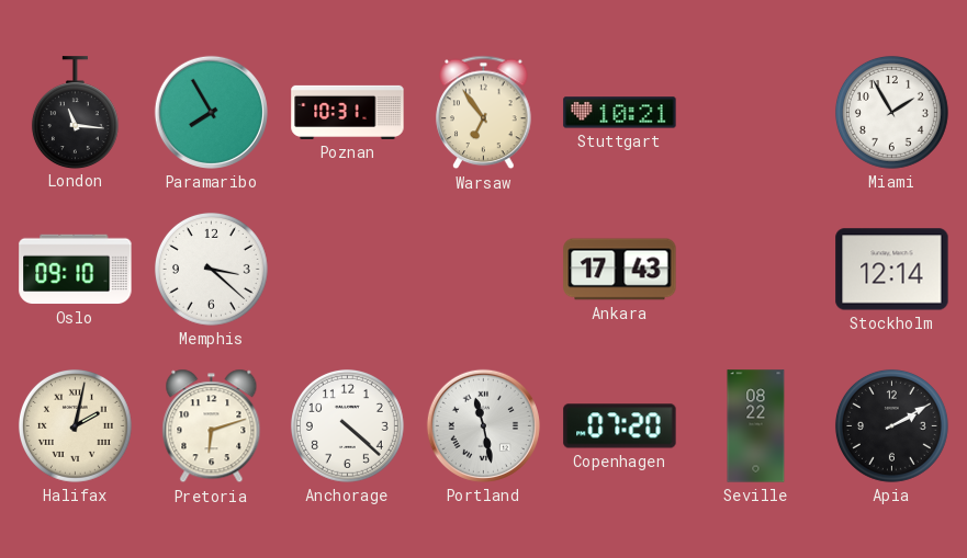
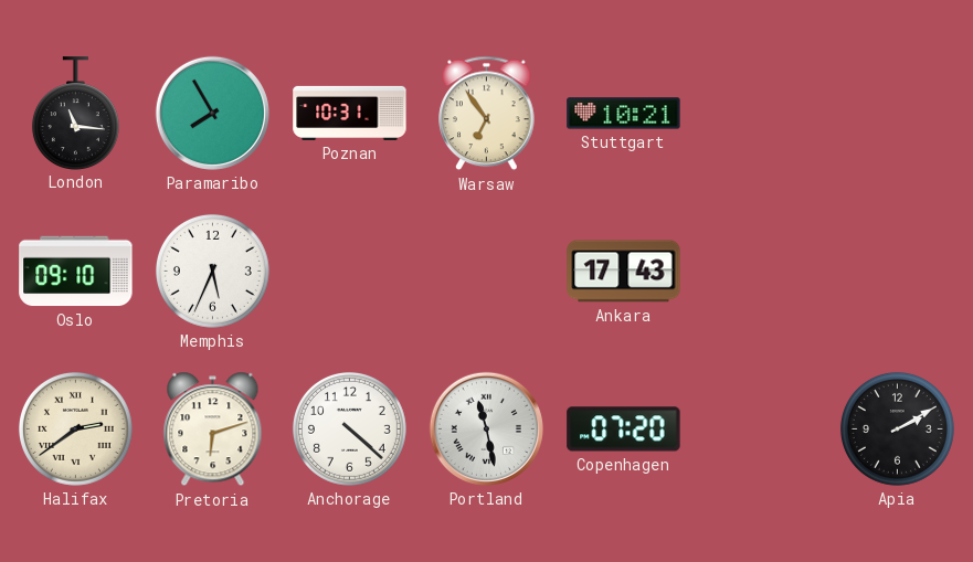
Miami: 1:55 -> none
Memphis: 3:22 -> 5:34
Stockholm: 12:14 -> none
Halifax: 2:02 -> 2:39
Seville: 08:22 -> none
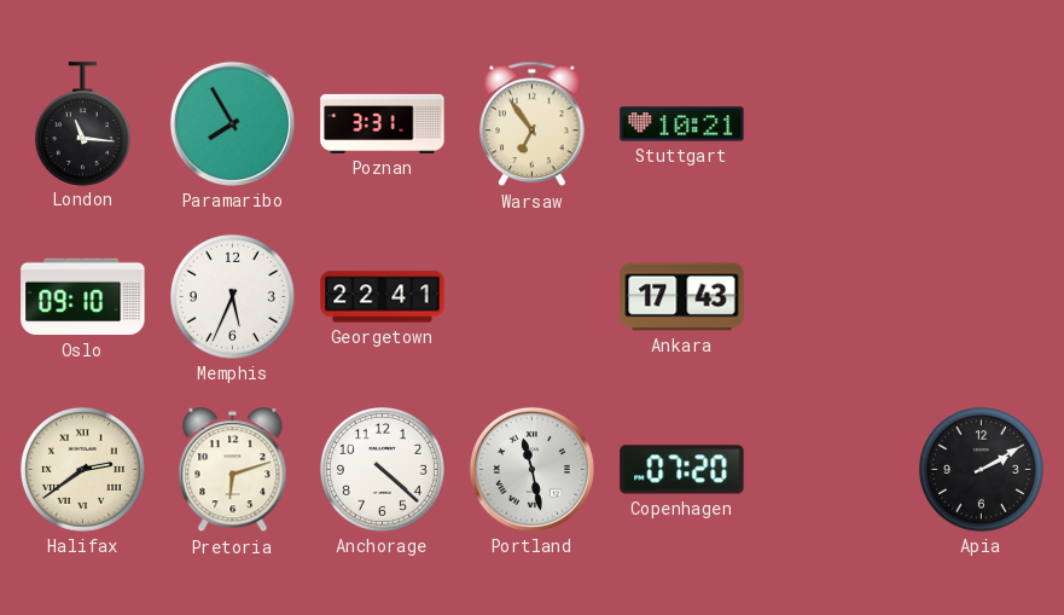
Poznan: 10:31 -> 3:31
Georgetown: none -> 22:41
